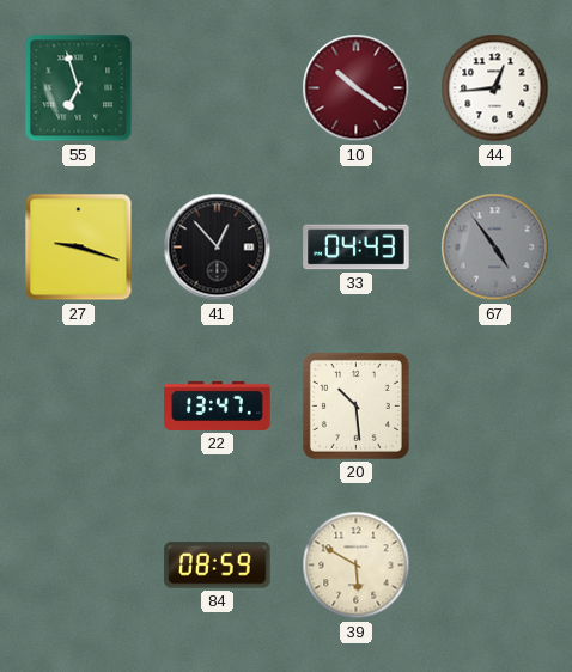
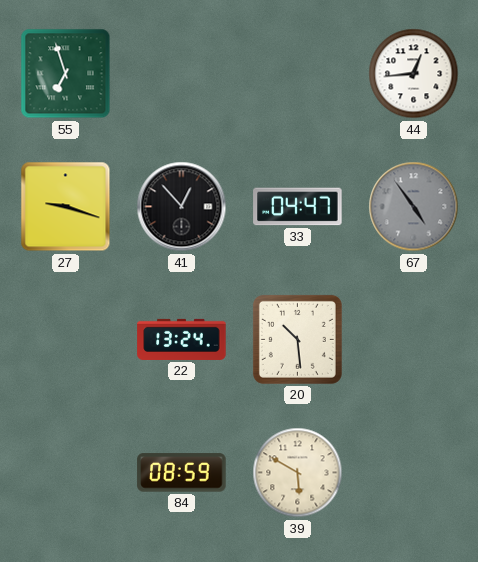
10: 10:21 -> none
33: 04:43 -> 04:47
22: 13:47 -> 13:24
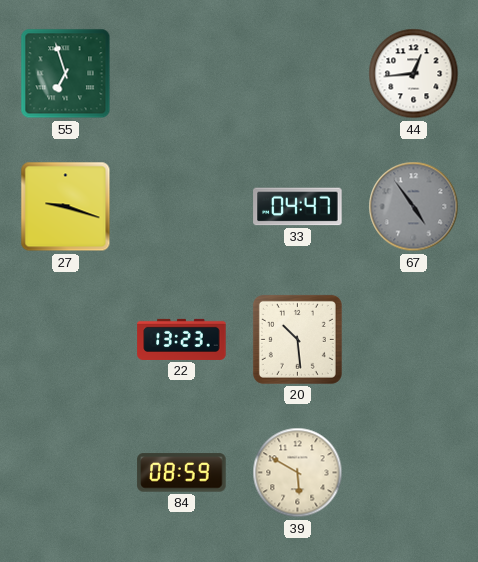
41: 12:53 -> none
22: 13:24 -> 13:23
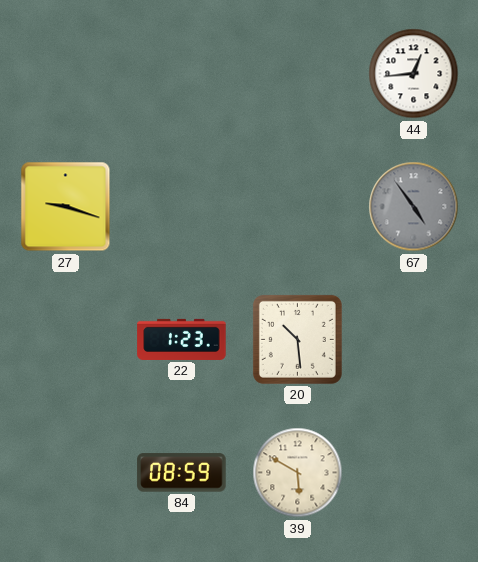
55: 6:57 -> none
33: 04:47 -> none
22: 13:23 -> 1:23
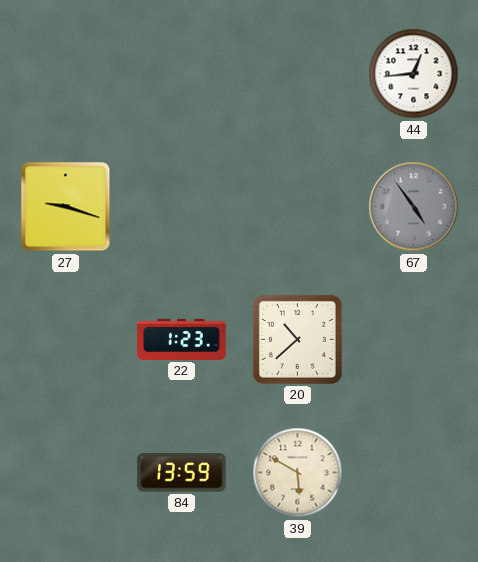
20: 10:29 -> 10:38
84: 08:59 -> 13:59
